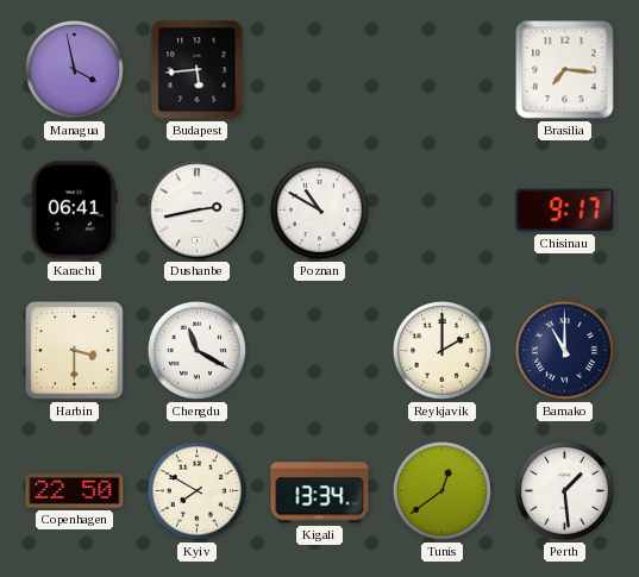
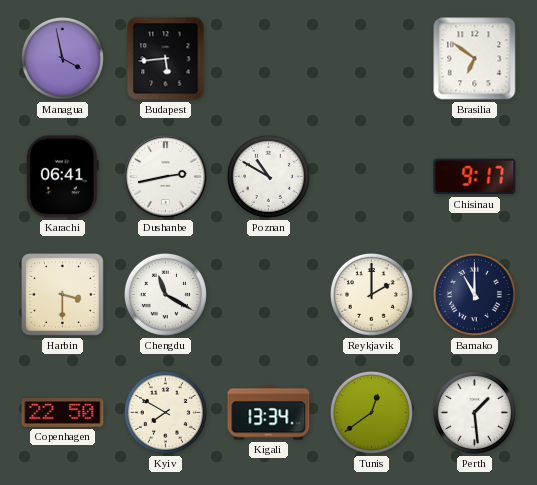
Brasilia: 7:16 -> 6:51
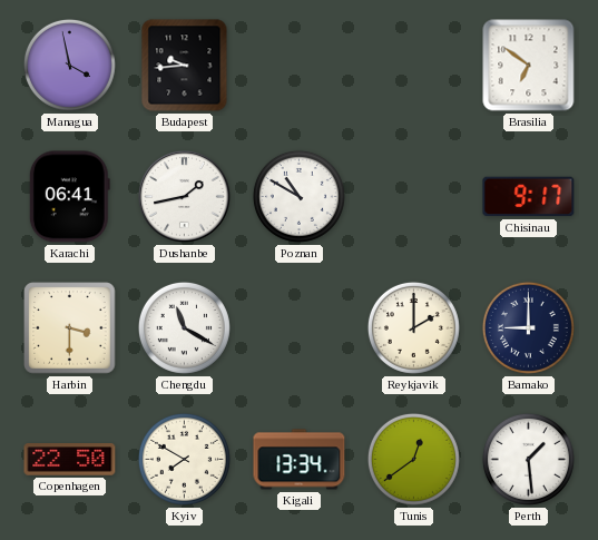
Budapest: 5:44 -> 9:44
Dushanbe: 2:43 -> 1:43
Bamako: 11:00 -> 9:00
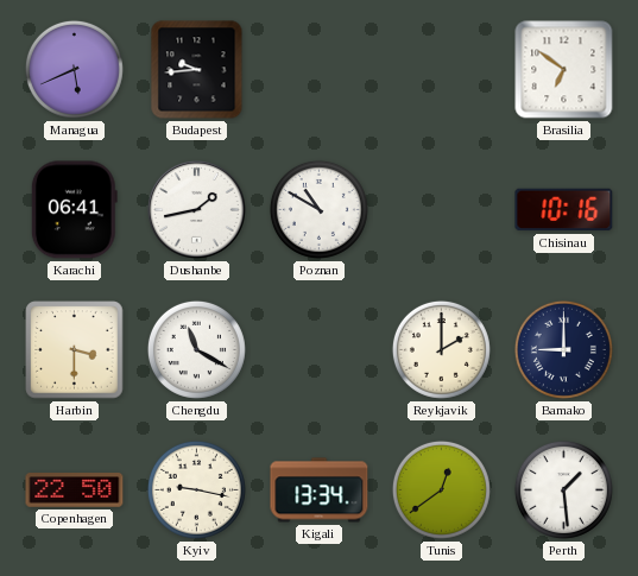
Managua: 3:58 -> 5:41
Chisinau: 9:17 -> 10:16
Kyiv: 7:50 -> 9:17
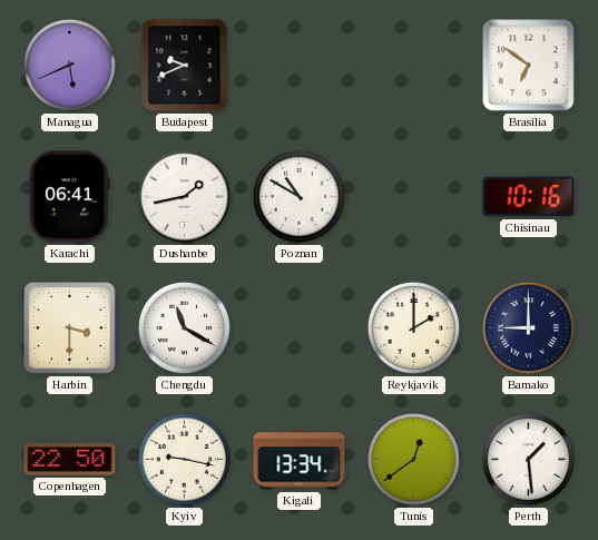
Budapest: 9:44 -> 9:41
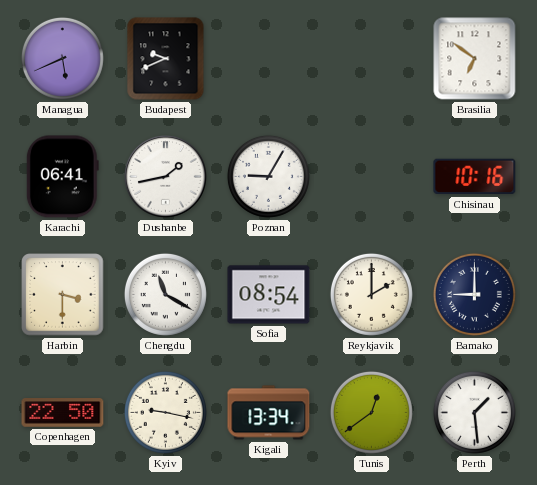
Poznan: 10:50 -> 9:05
Sofia: none -> 08:54
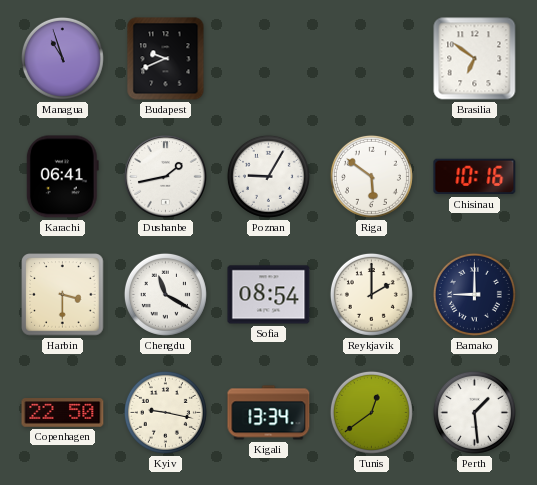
Managua: 5:41 -> 10:57
Riga: none -> 5:51
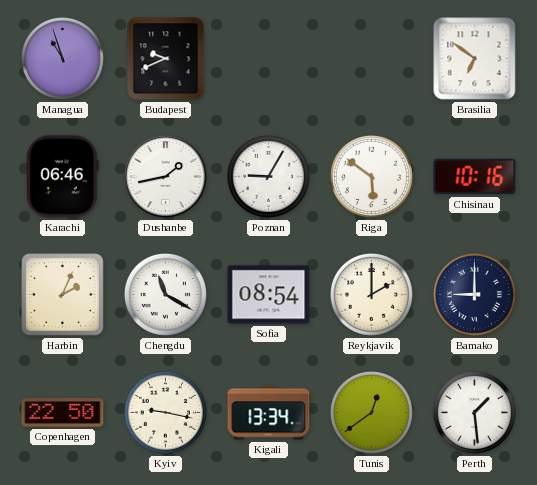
Karachi: 06:41 -> 06:46
Harbin: 3:30 -> 2:04
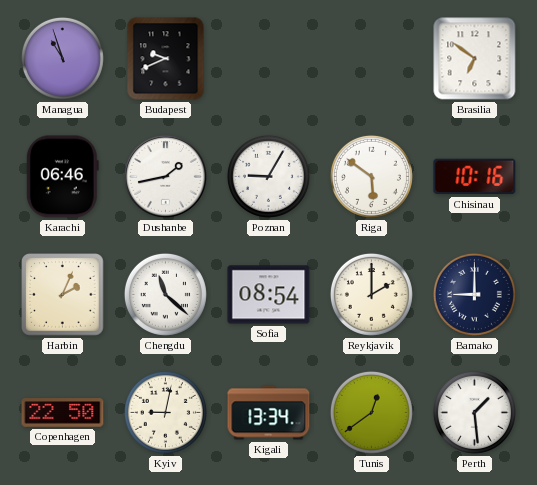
Chengdu: 11:20 -> 11:22
Kyiv: 9:17 -> 9:02
